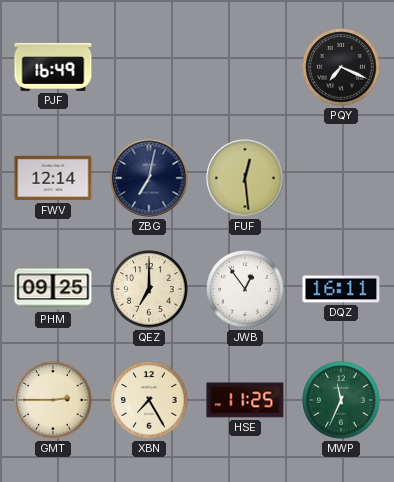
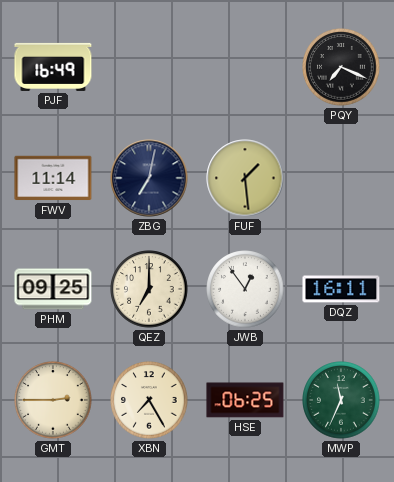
FWV: 12:14 -> 11:14
FUF: 12:29 -> 1:29
HSE: 11:25 -> 06:25
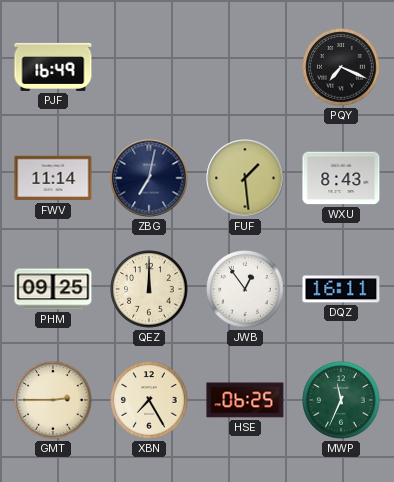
WXU: none -> 8:43
QEZ: 7:00 -> 12:00
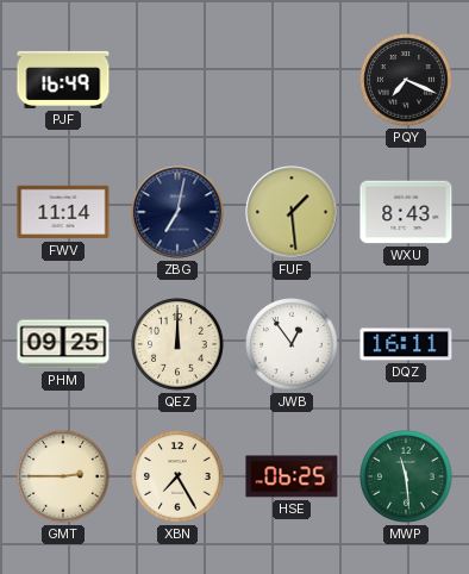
MWP: 11:34 -> 11:29
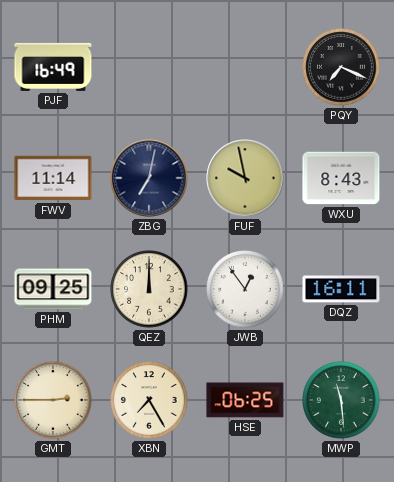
FUF: 1:29 -> 9:58
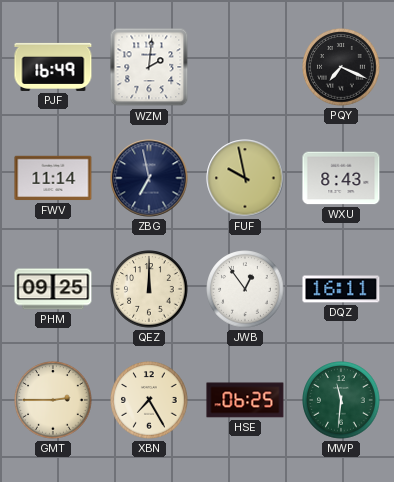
WZM: none -> 2:01
ZBG: 7:02 -> 6:58
MWP: 11:29 -> 11:31
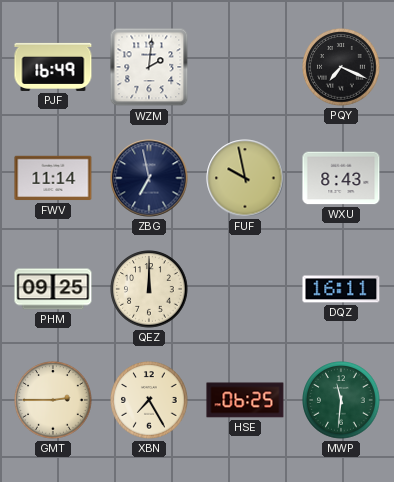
JWB: 12:54 -> none
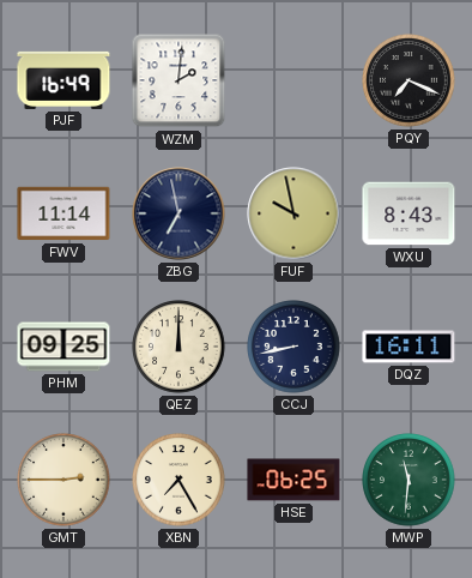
CCJ: none -> 8:43
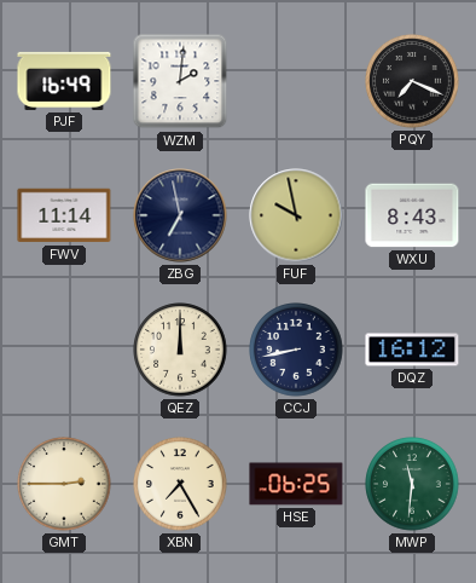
PHM: 09:25 -> none
DQZ: 16:11 -> 16:12
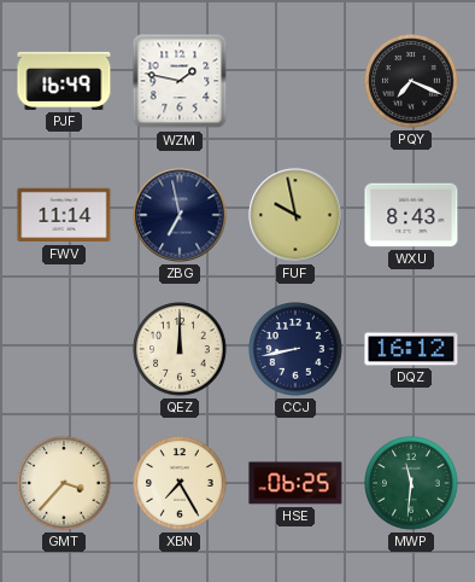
WZM: 2:01 -> 1:47
GMT: 2:45 -> 3:37
